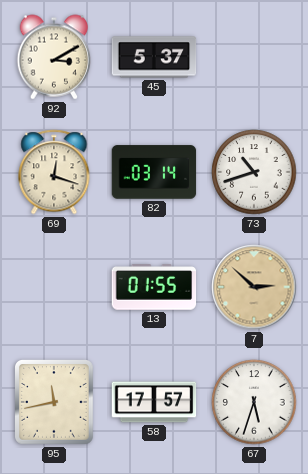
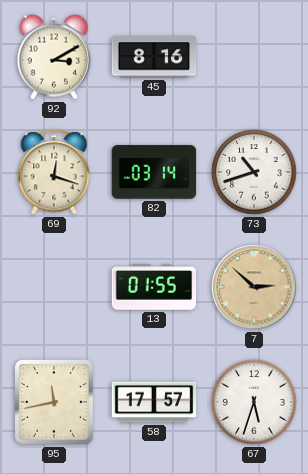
45: 5:37 -> 8:16
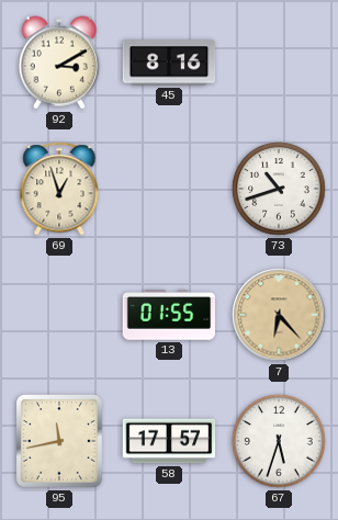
69: 12:18 -> 12:57
82: 03:14 -> none
7: 2:52 -> 6:23
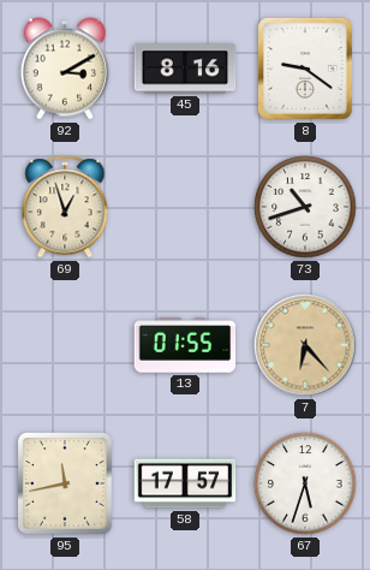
8: none -> 9:21
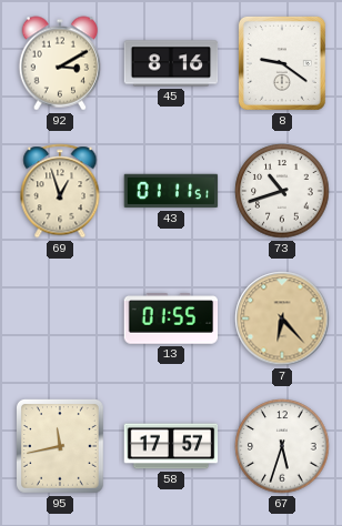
43: none -> 01:11
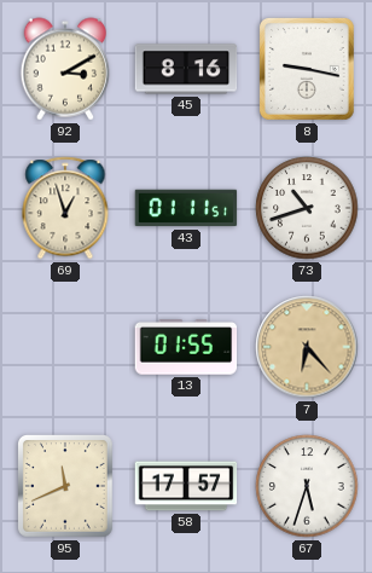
8: 9:21 -> 9:17
95: 11:43 -> 11:41
